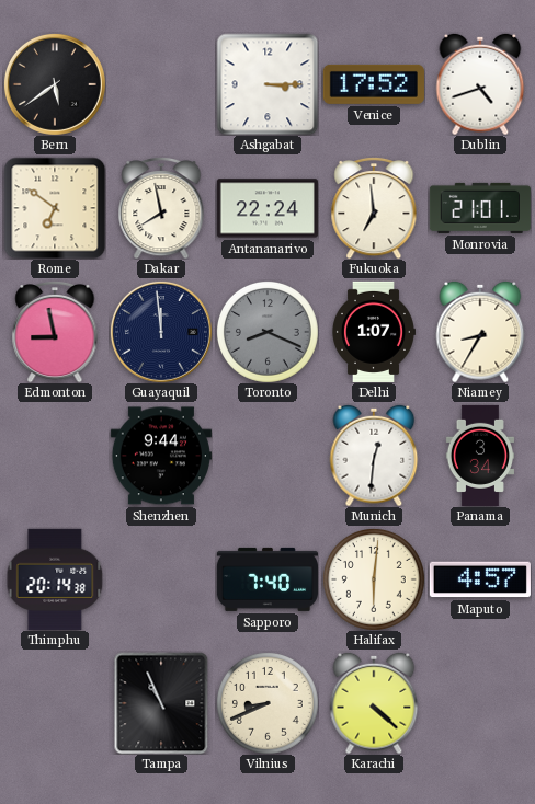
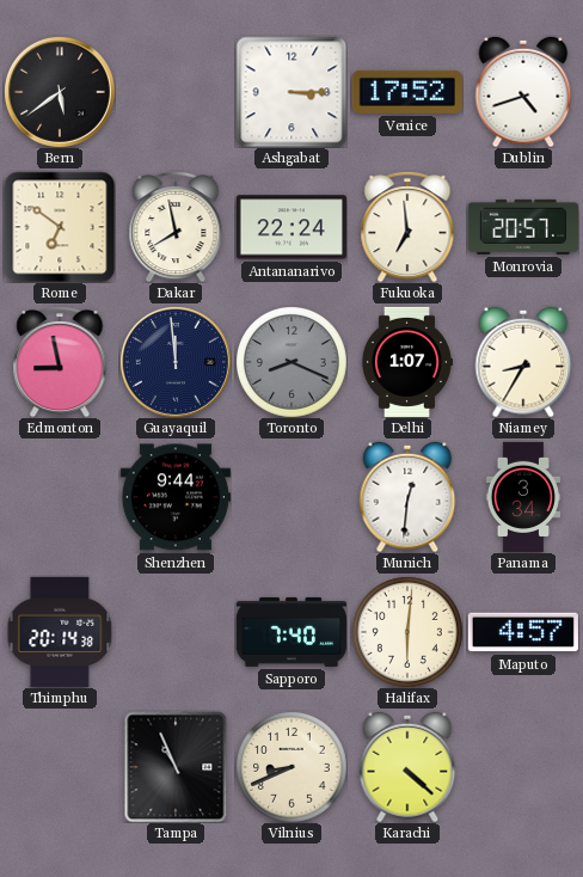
Monrovia: 21:01 -> 20:57
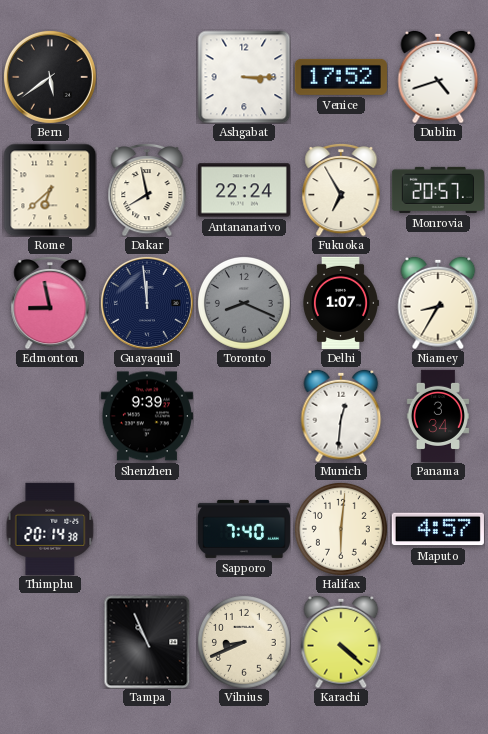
Rome: 6:51 -> 6:38
Fukuoka: 6:59 -> 6:55
Shenzhen: 9:44 -> 9:39
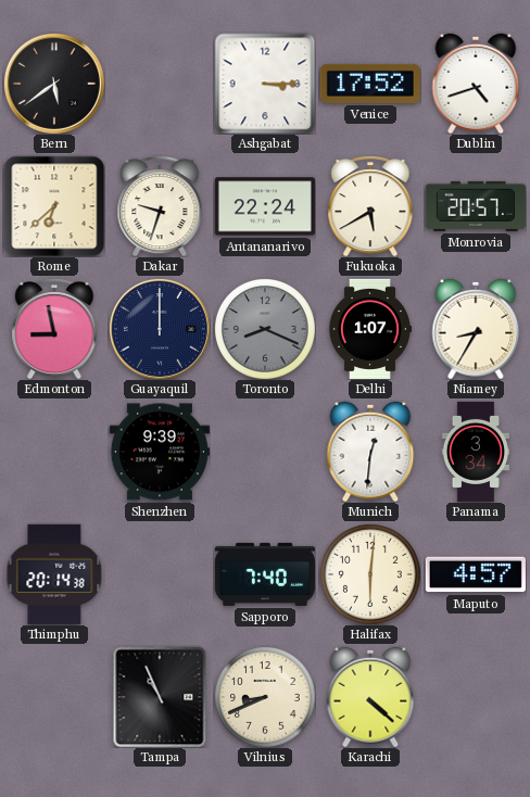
Dakar: 7:58 -> 9:33
Fukuoka: 6:55 -> 5:40
Guayaquil: 11:59 -> 12:00
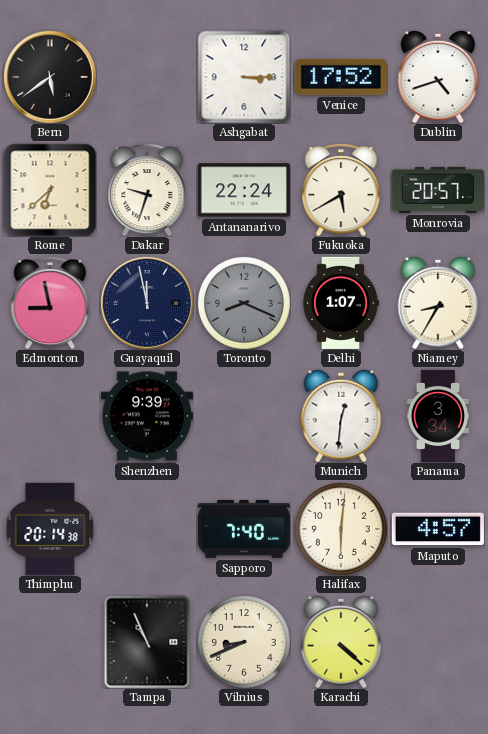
Guayaquil: 12:00 -> 11:58
